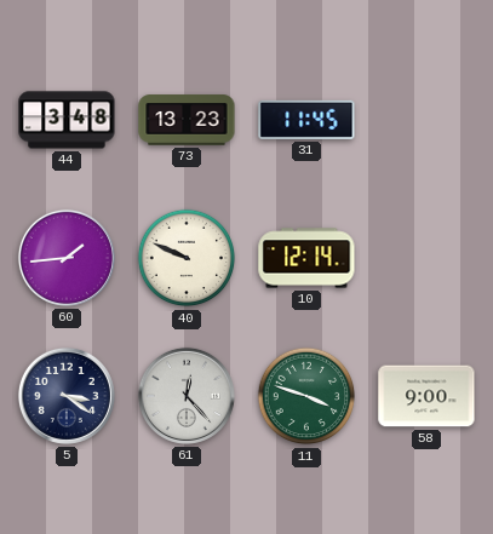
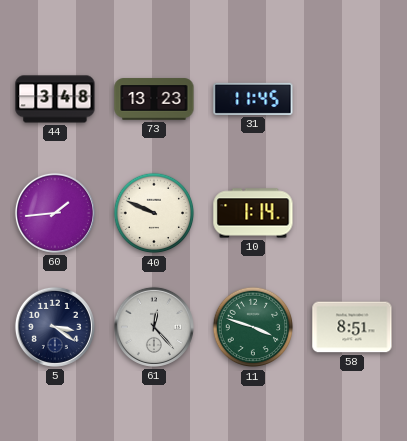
10: 12:14 -> 1:14
58: 9:00 -> 8:51
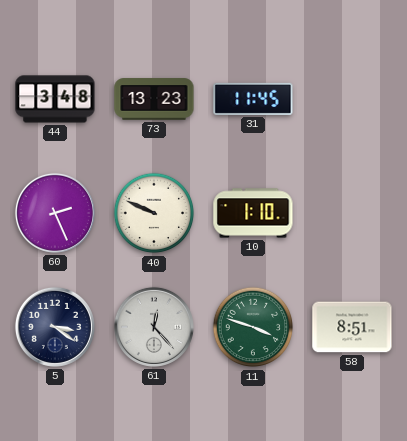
60: 1:44 -> 2:26
10: 1:14 -> 1:10
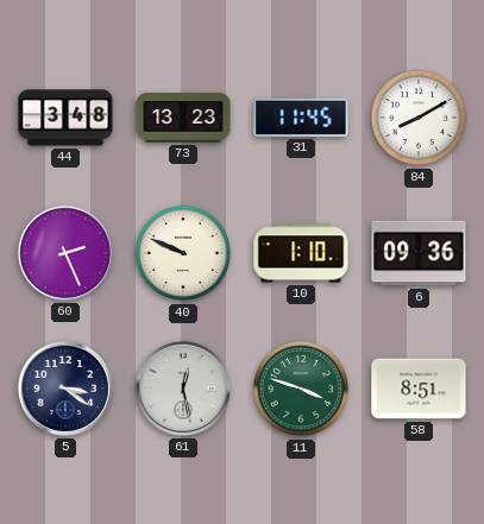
84: none -> 8:10
6: none -> 09:36
61: 12:23 -> 12:28
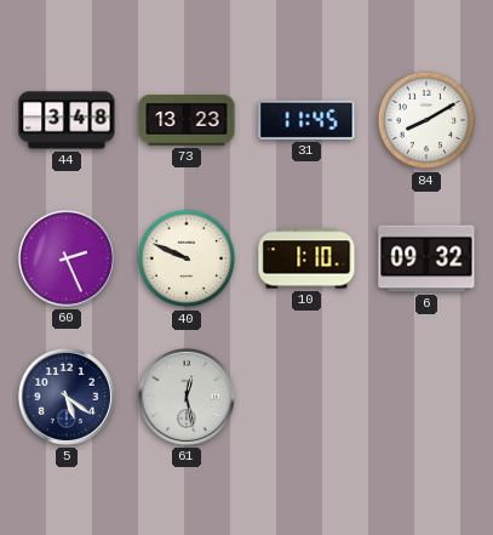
6: 09:36 -> 09:32
5: 3:21 -> 5:21
11: 3:48 -> none
58: 8:51 -> none
